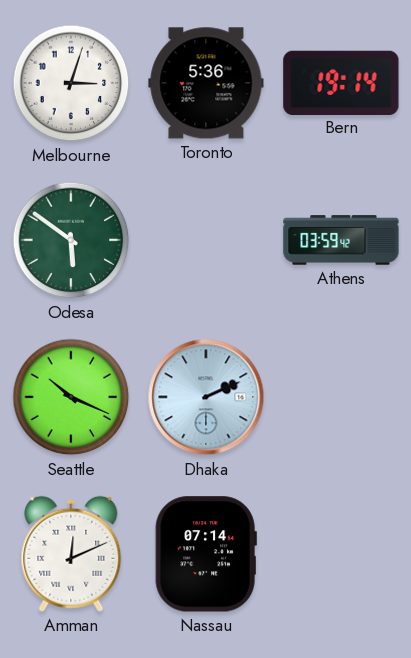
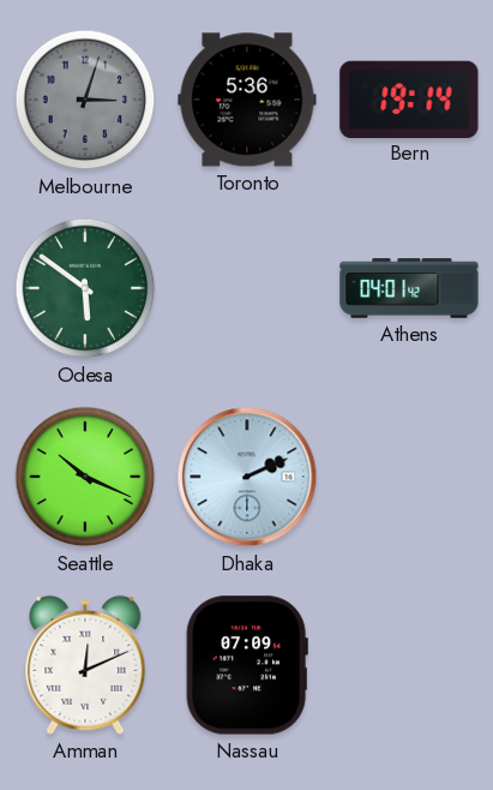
Melbourne dial: white -> grey
Athens: 03:59 -> 04:01
Nassau: 07:14 -> 07:09
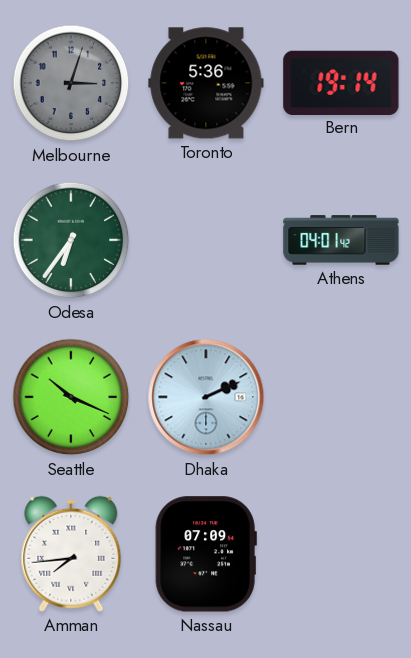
Odesa: 5:51 -> 6:36
Amman: 12:11 -> 7:44
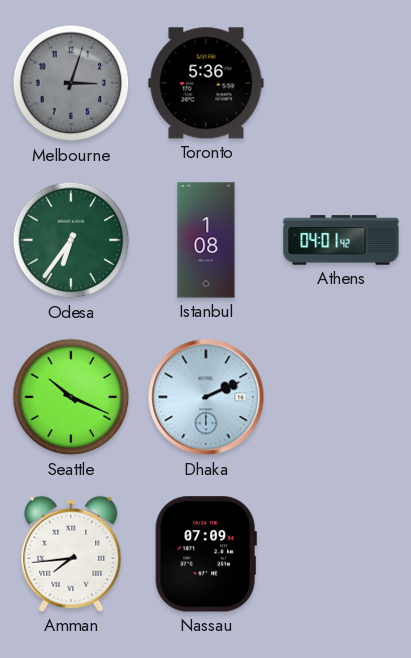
Bern: 19:14 -> none
Istanbul: none -> 1:08
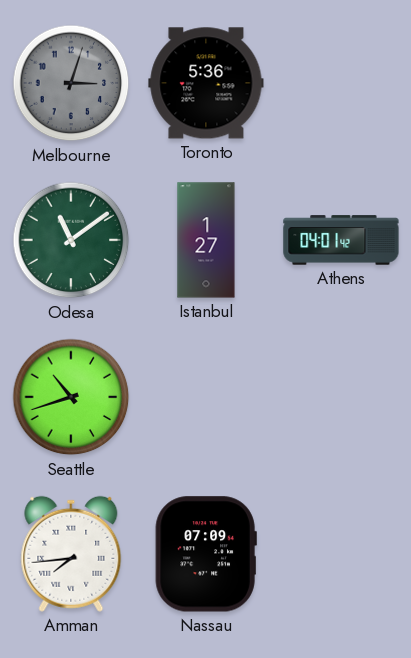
Odesa: 6:36 -> 11:09
Istanbul: 1:08 -> 1:27
Seattle: 10:19 -> 10:42
Dhaka: 2:11 -> none
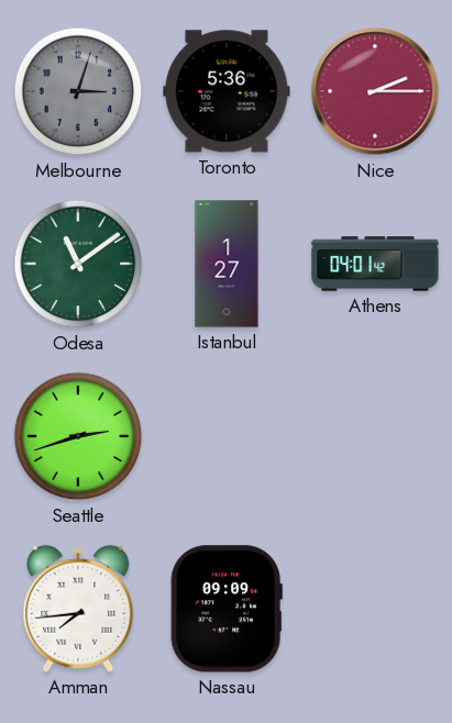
Nice: none -> 2:15
Seattle: 10:42 -> 2:42
Nassau: 07:09 -> 09:09
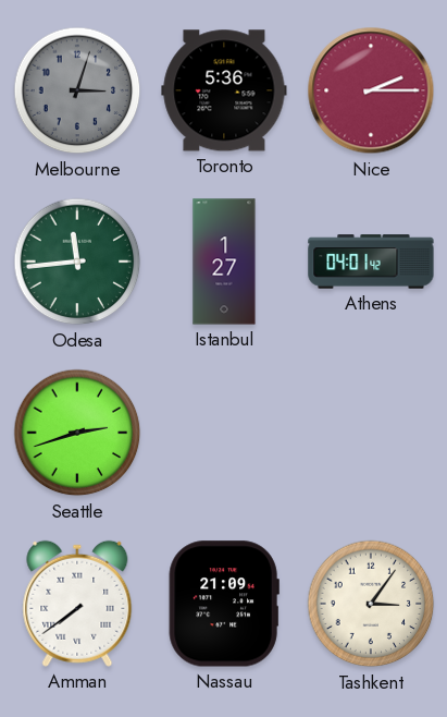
Odesa: 11:09 -> 11:44
Amman: 7:44 -> 7:39
Nassau: 09:09 -> 21:09
Tashkent: none -> 3:06
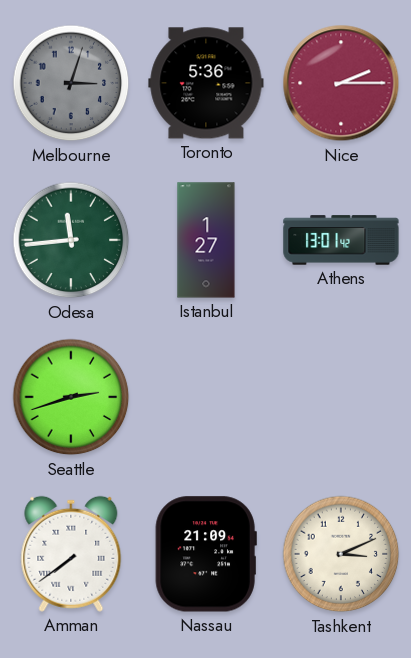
Athens: 04:01 -> 13:01
Tashkent: 3:06 -> 3:11
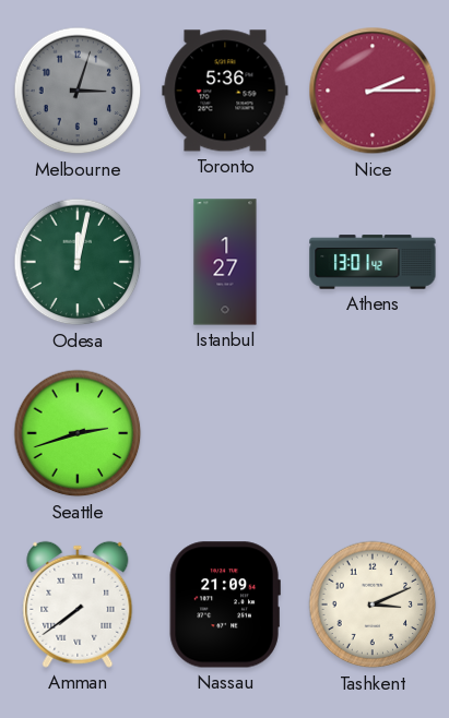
Odesa: 11:44 -> 12:02
